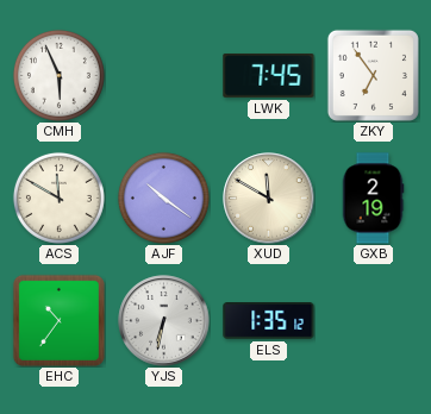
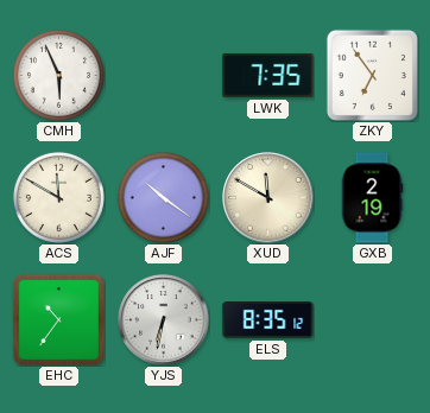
LWK: 7:45 -> 7:35
ELS: 1:35 -> 8:35
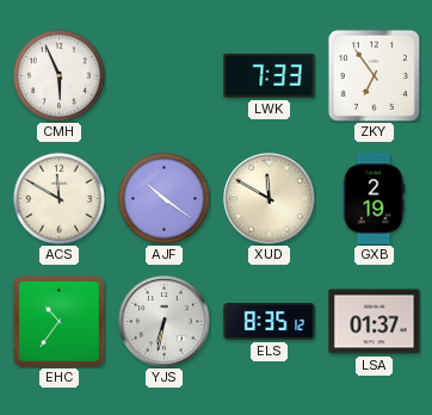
LWK: 7:35 -> 7:33
LSA: none -> 01:37
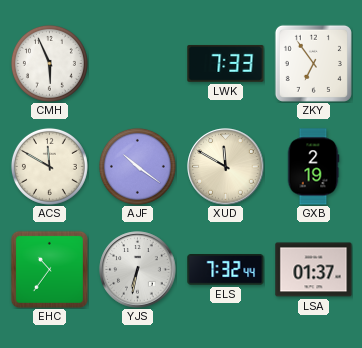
ELS: 8:35 -> 7:32
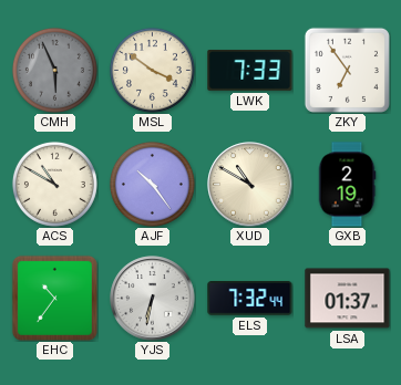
CMH dial: white -> grey
MSL: none -> 3:51
ACS: 11:50 -> 10:50
AJF: 10:21 -> 10:24
XUD: 11:50 -> 10:50
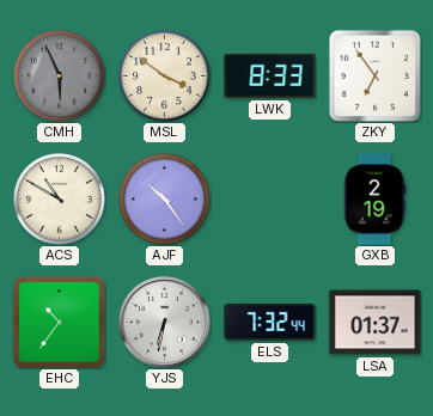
LWK: 7:33 -> 8:33
XUD: 10:50 -> none
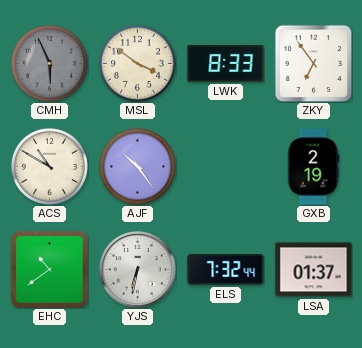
EHC: 10:36 -> 10:39
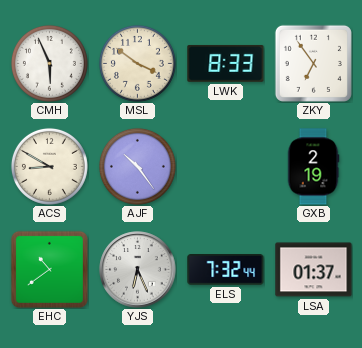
CMH dial: grey -> white
ACS: 10:50 -> 8:50
YJS: 6:32 -> 6:26
